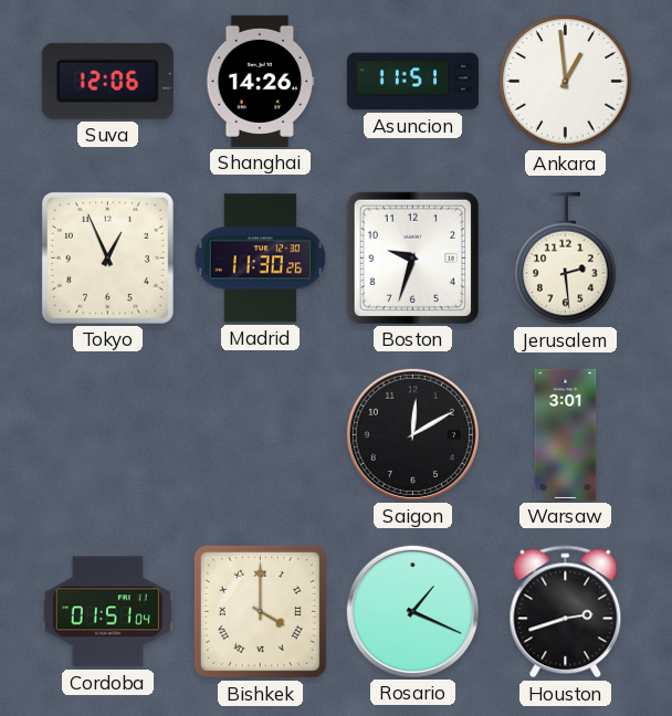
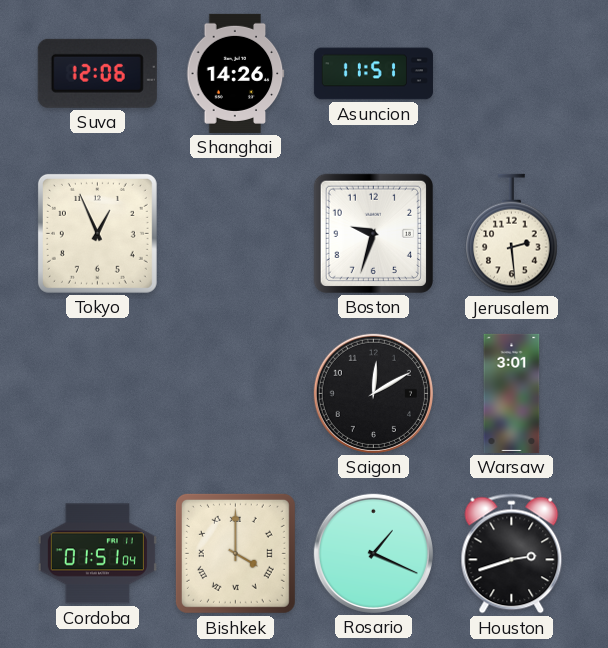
Ankara: 12:59 -> none
Madrid: 11:30 -> none
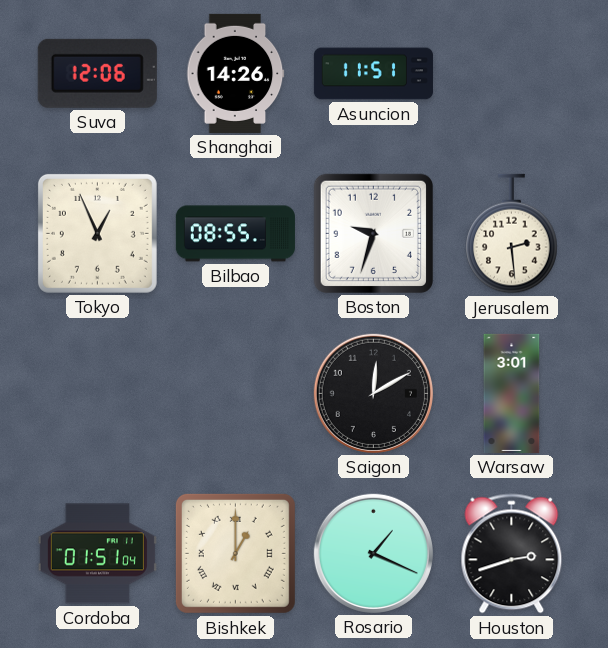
Bilbao: none -> 08:55
Bishkek: 4:00 -> 1:00
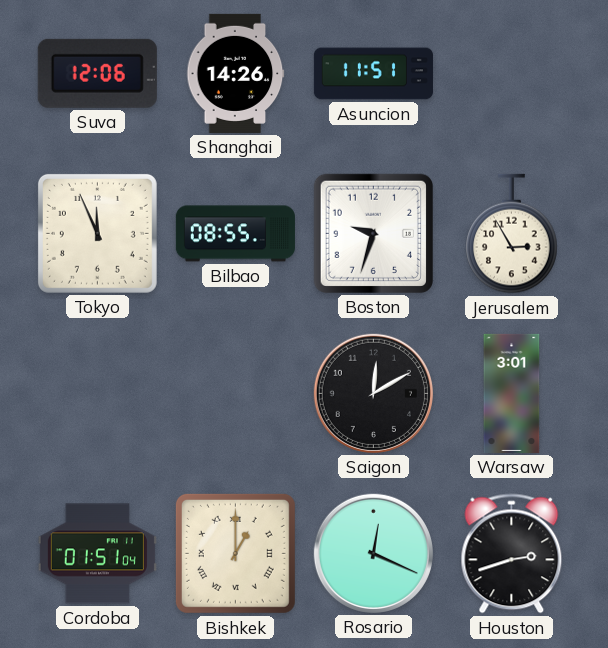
Tokyo: 12:56 -> 11:56
Jerusalem: 2:29 -> 2:55
Rosario: 1:19 -> 12:19
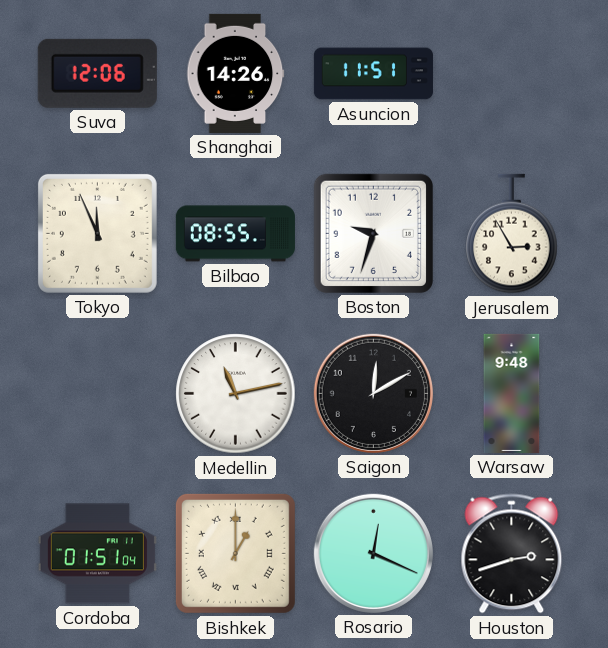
Medellin: none -> 11:13
Warsaw: 3:01 -> 9:48
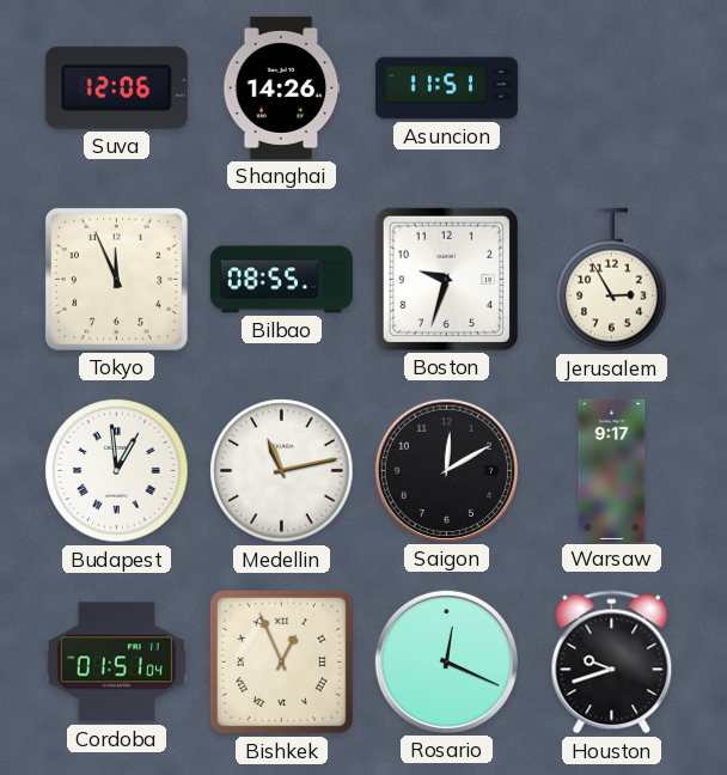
Budapest: none -> 12:59
Warsaw: 9:48 -> 9:17
Bishkek: 1:00 -> 12:56
Houston: 2:42 -> 9:42
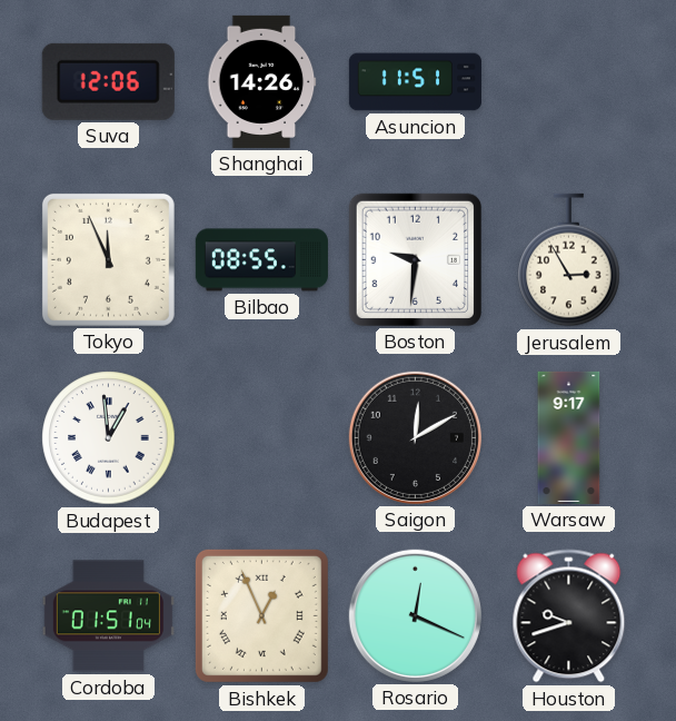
Boston: 9:33 -> 9:31
Medellin: 11:13 -> none
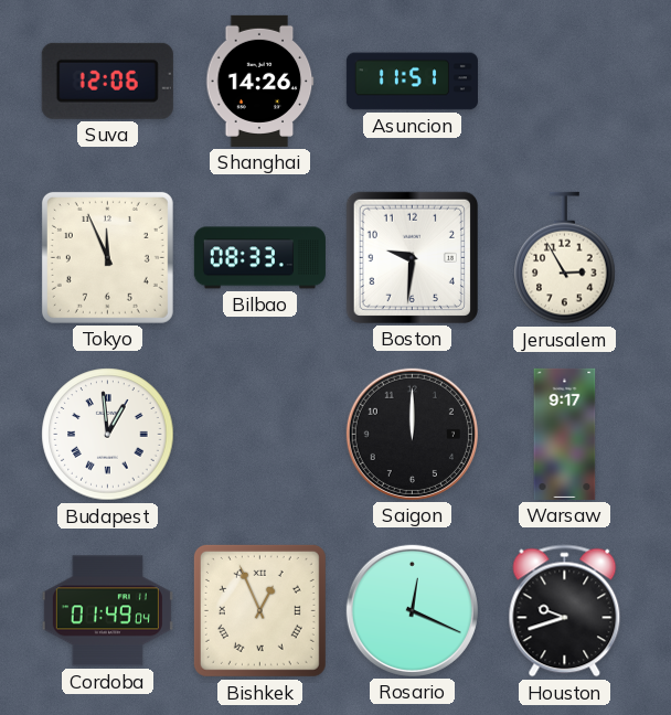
Bilbao: 08:55 -> 08:33
Saigon: 12:10 -> 12:00
Cordoba: 01:51 -> 01:49
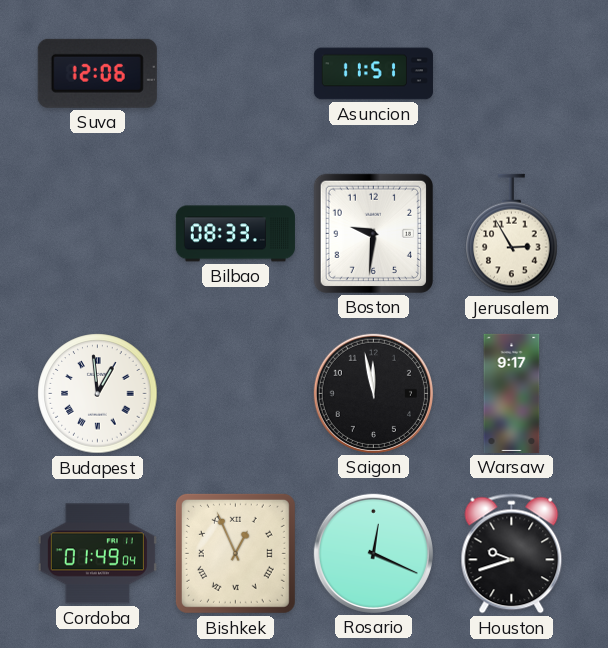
Shanghai: 14:26 -> none
Tokyo: 11:56 -> none
Saigon: 12:00 -> 11:58
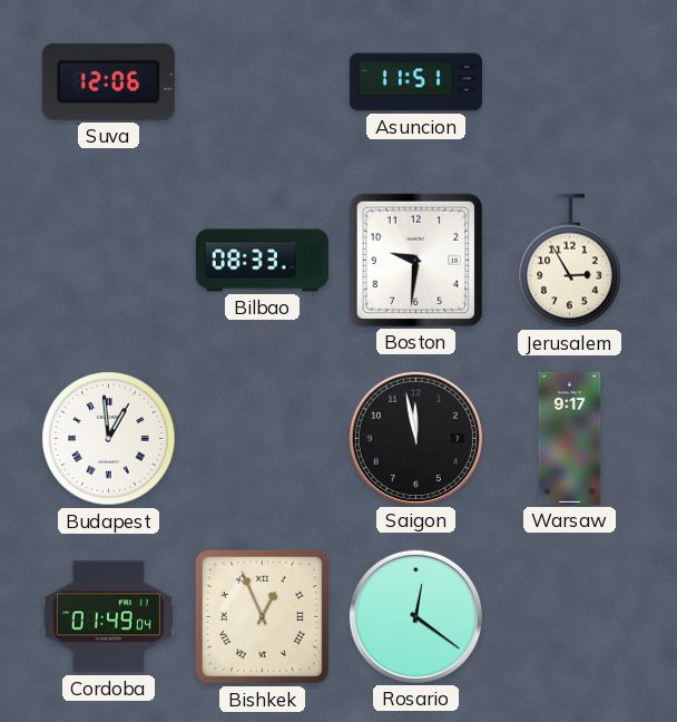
Rosario: 12:19 -> 12:21
Houston: 9:42 -> none
